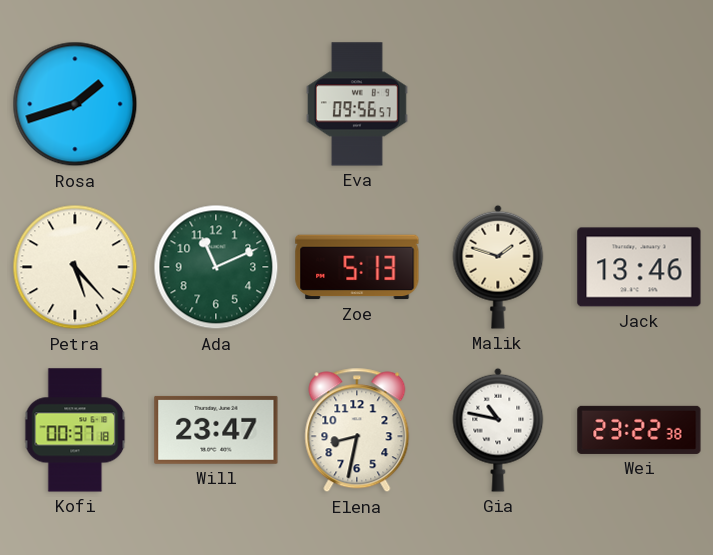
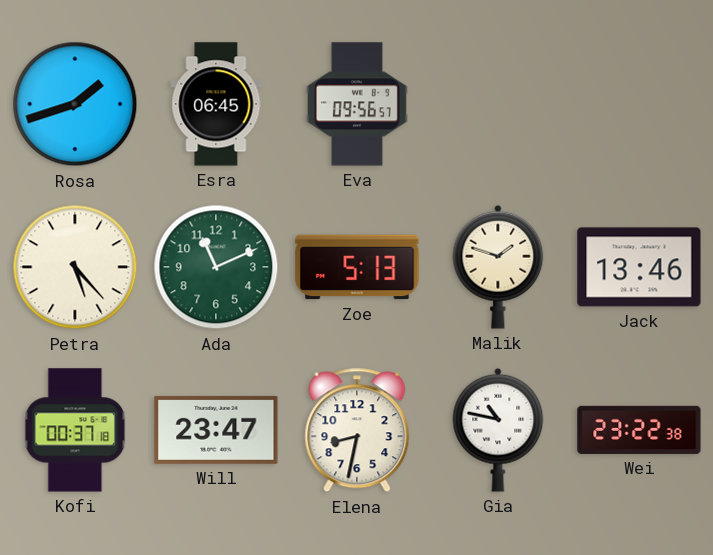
Esra: none -> 06:45
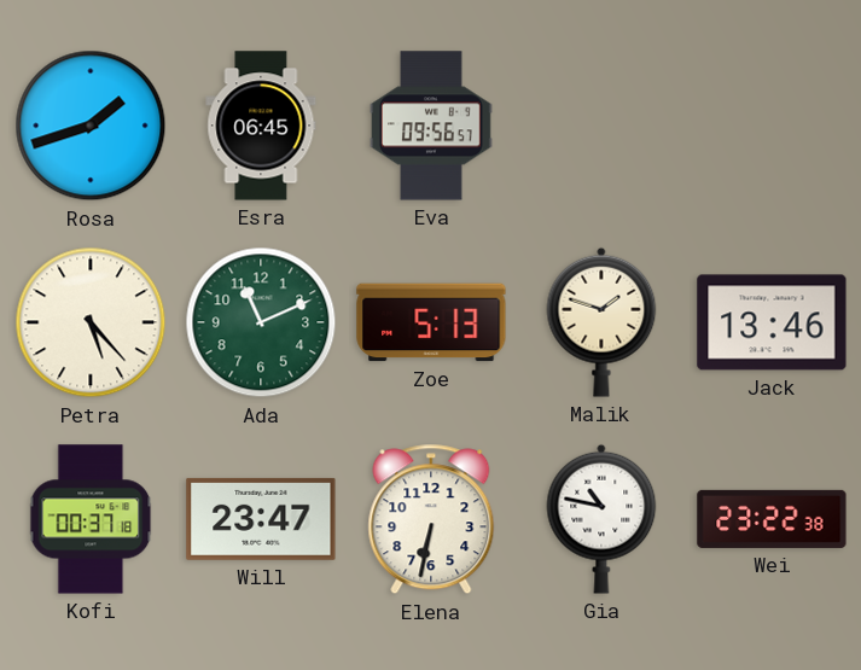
Elena: 8:32 -> 6:32
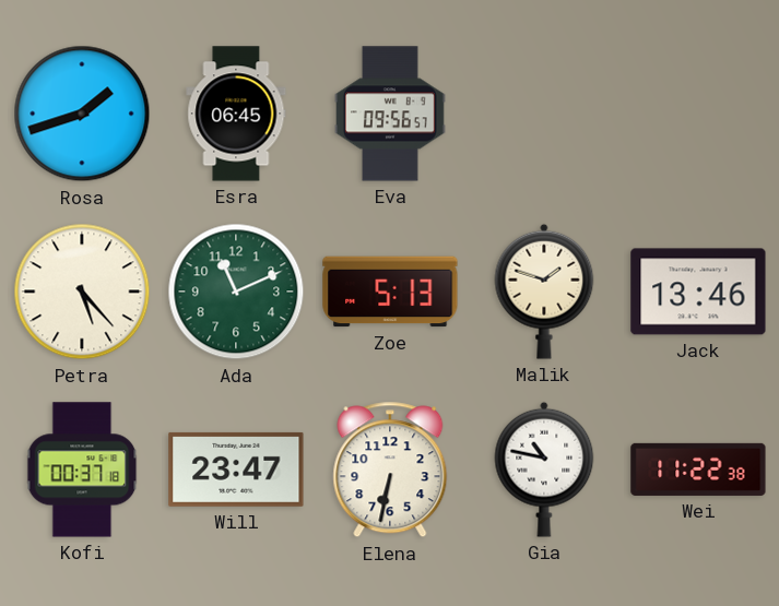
Wei: 23:22 -> 11:22
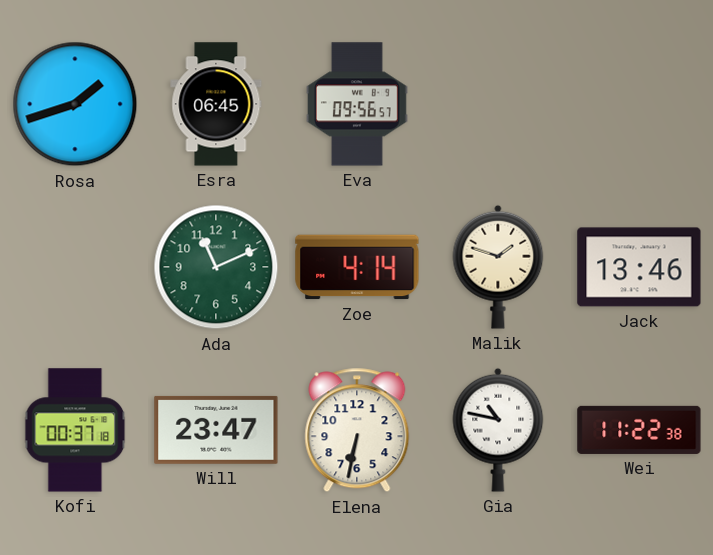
Petra: 5:23 -> none
Zoe: 5:13 -> 4:14
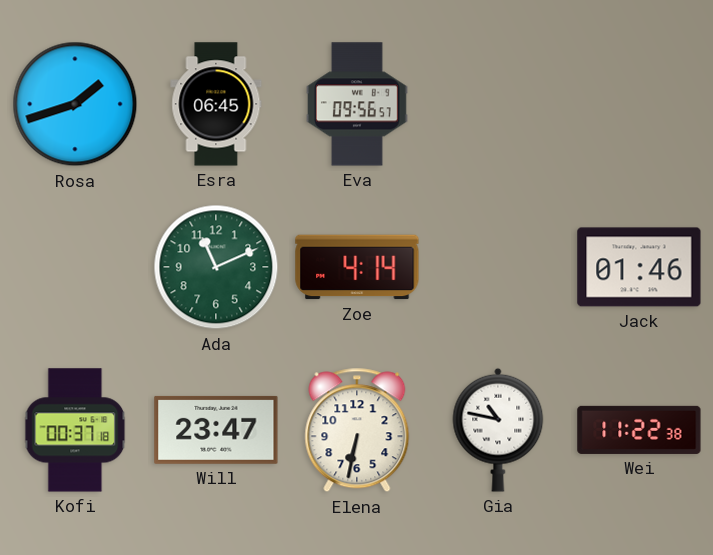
Malik: 1:48 -> none
Jack: 13:46 -> 01:46
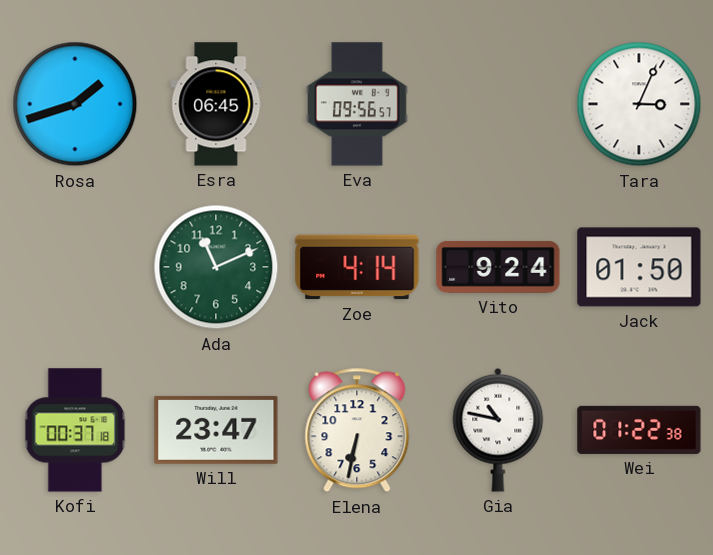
Tara: none -> 3:04
Vito: none -> 9:24
Jack: 01:46 -> 01:50
Wei: 11:22 -> 01:22
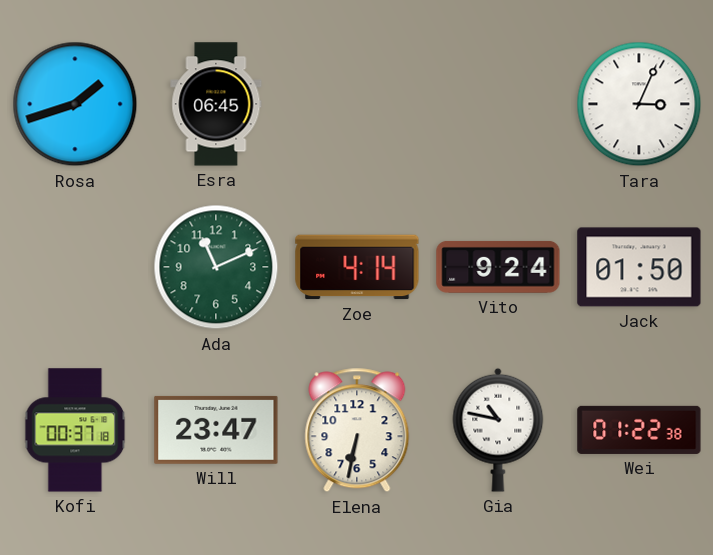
Eva: 09:56 -> none
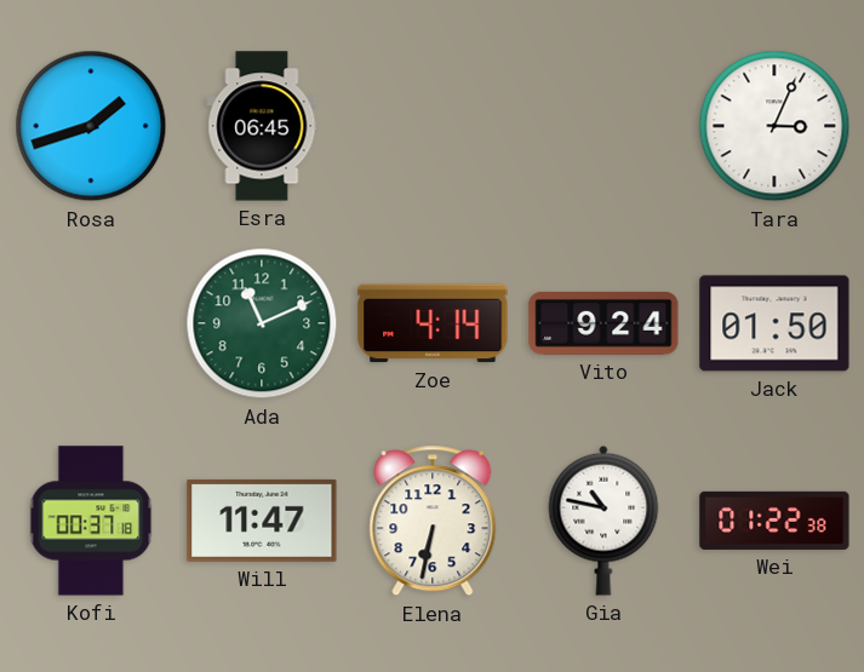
Will: 23:47 -> 11:47
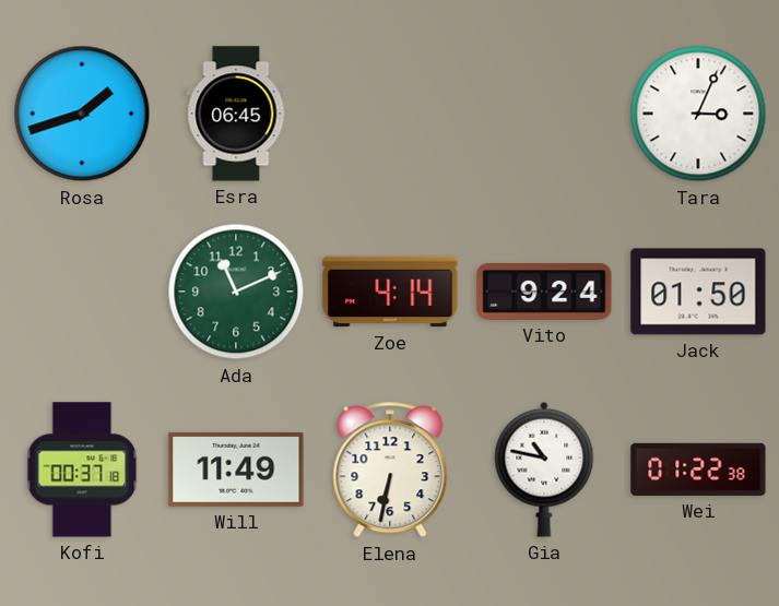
Will: 11:47 -> 11:49
